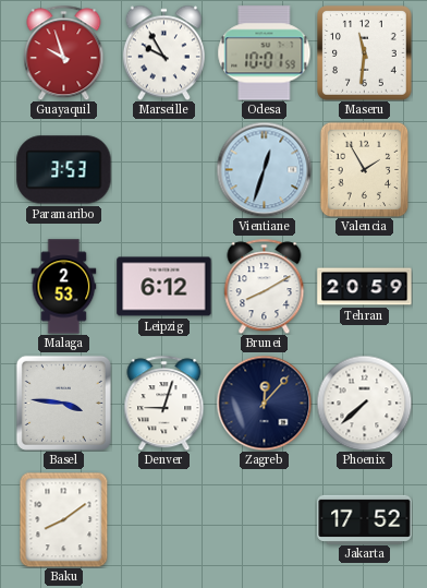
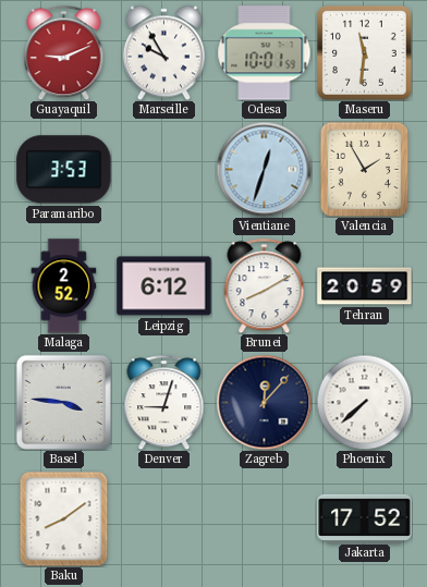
Guayaquil: 9:57 -> 9:11
Malaga: 2:53 -> 2:52
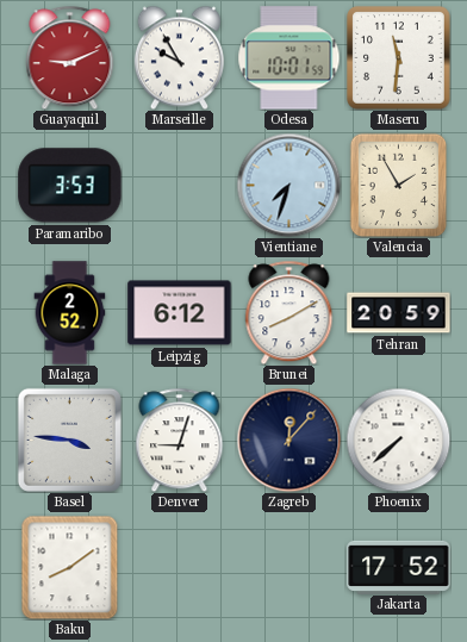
Vientiane: 12:33 -> 7:33
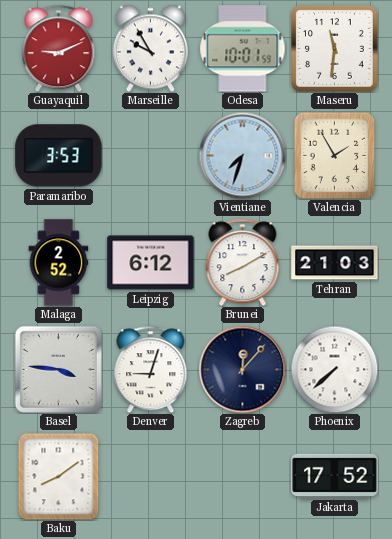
Tehran: 20:59 -> 21:03
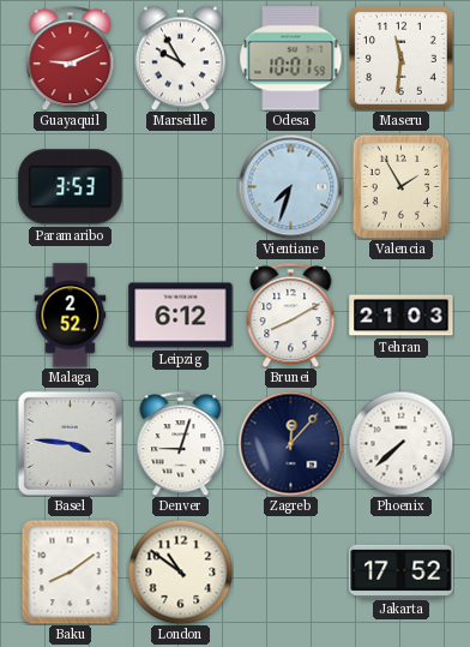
London: none -> 10:51
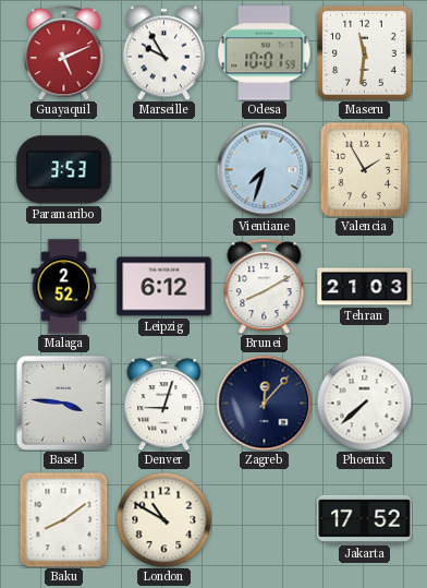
Guayaquil: 9:11 -> 5:11
London: 10:51 -> 10:50
